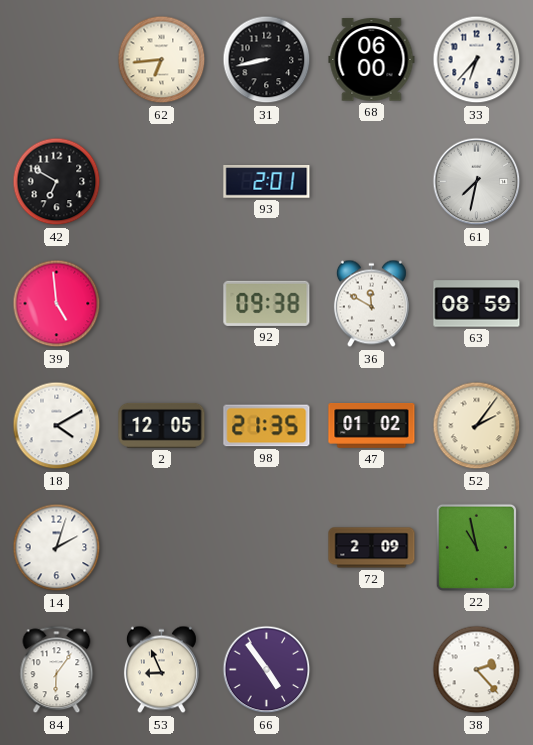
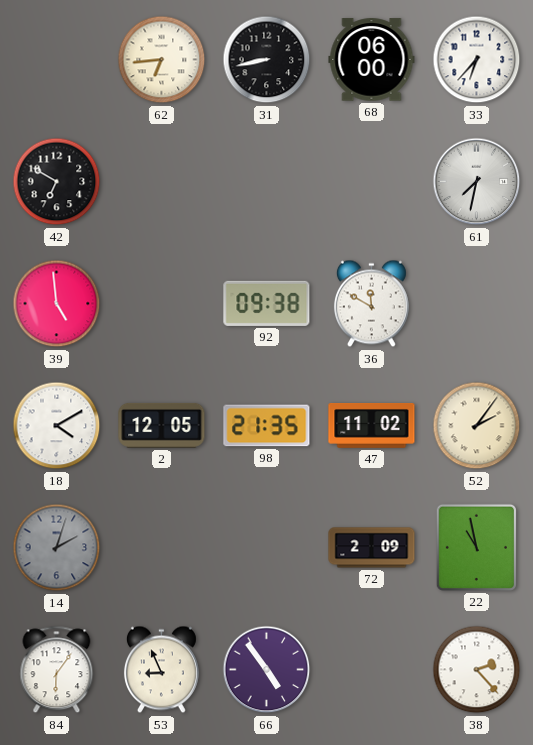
93: 2:01 -> none
63: 08:59 -> none
47: 01:02 -> 11:02
14 dial: white -> grey
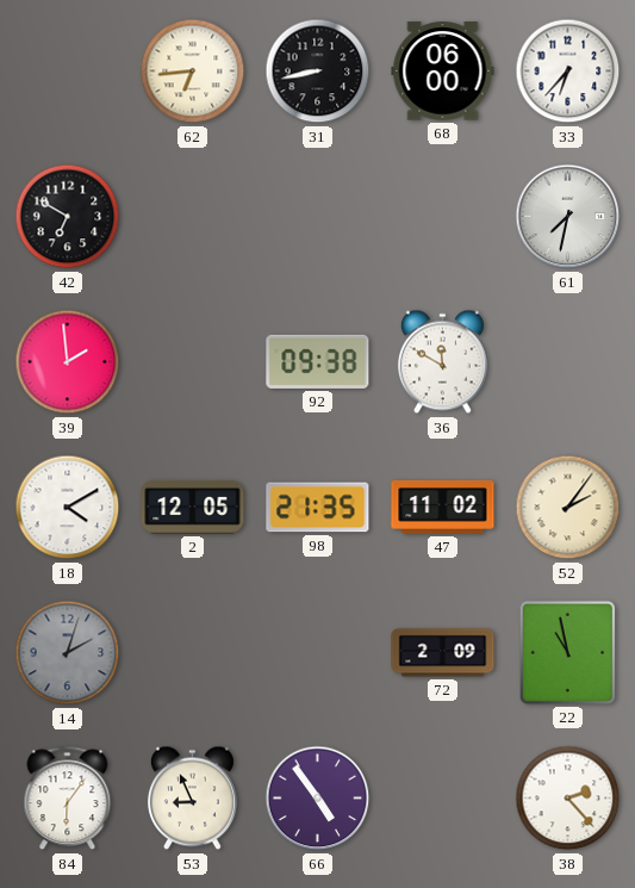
39: 4:59 -> 1:59
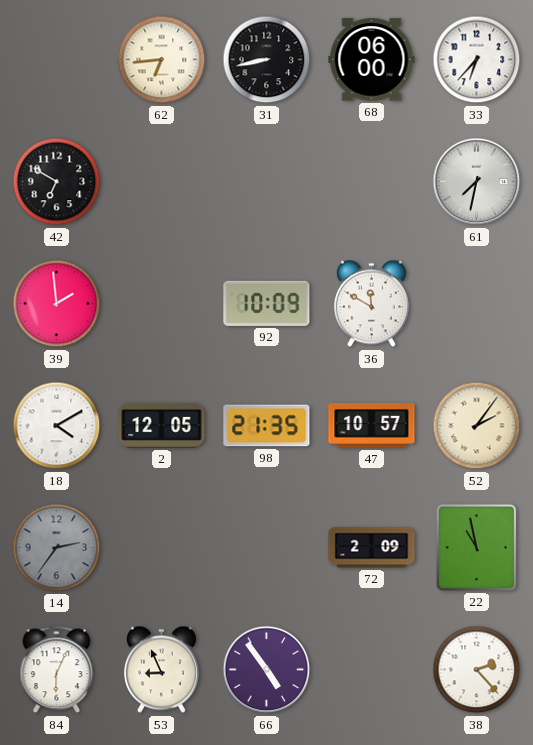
92: 09:38 -> 10:09
47: 11:02 -> 10:57
14: 2:03 -> 2:36
84: 6:06 -> 6:04
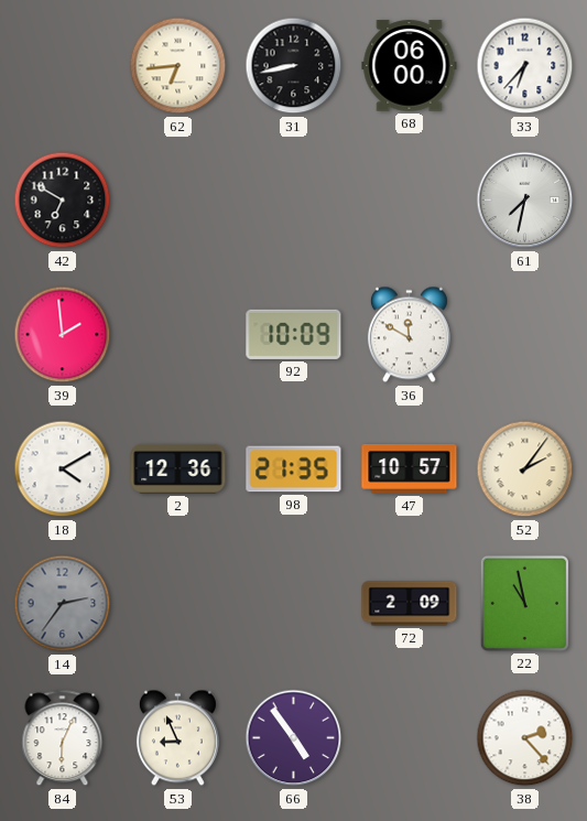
2: 12:05 -> 12:36
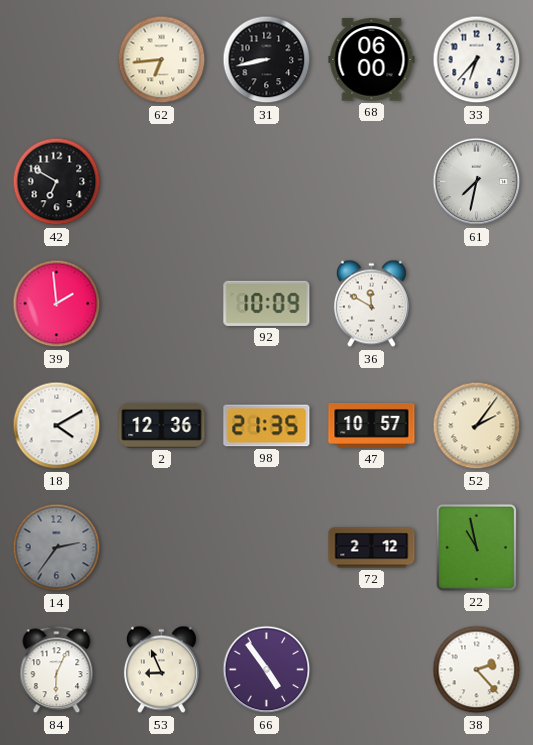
72: 2:09 -> 2:12
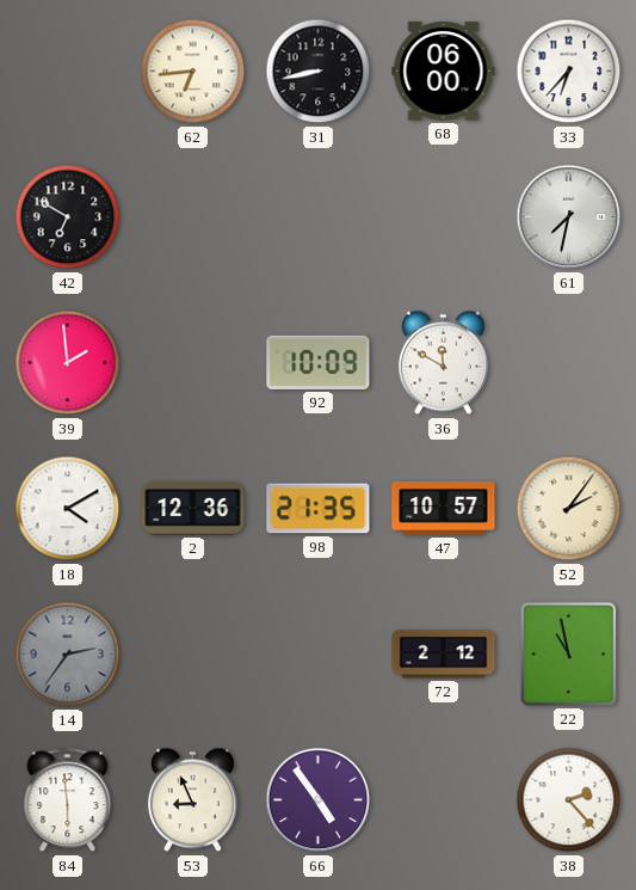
84: 6:04 -> 5:59
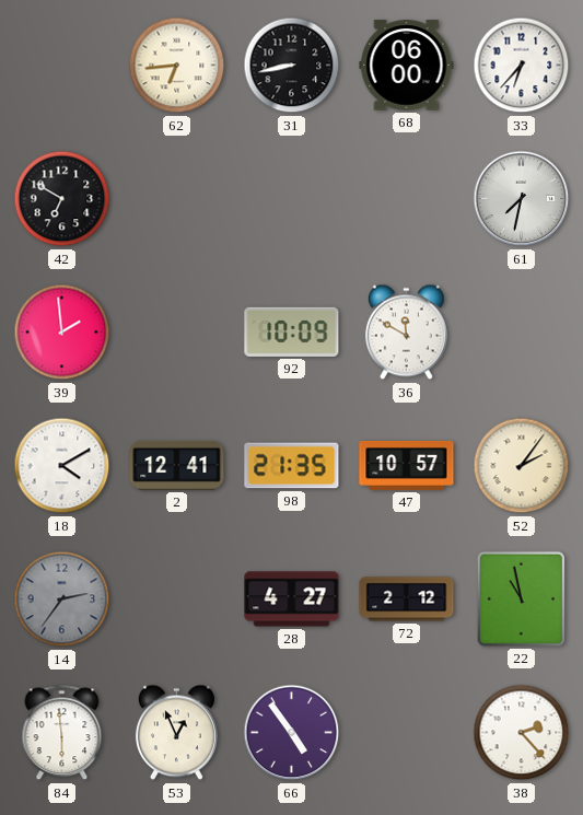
2: 12:36 -> 12:41
28: none -> 4:27
53: 8:56 -> 12:56
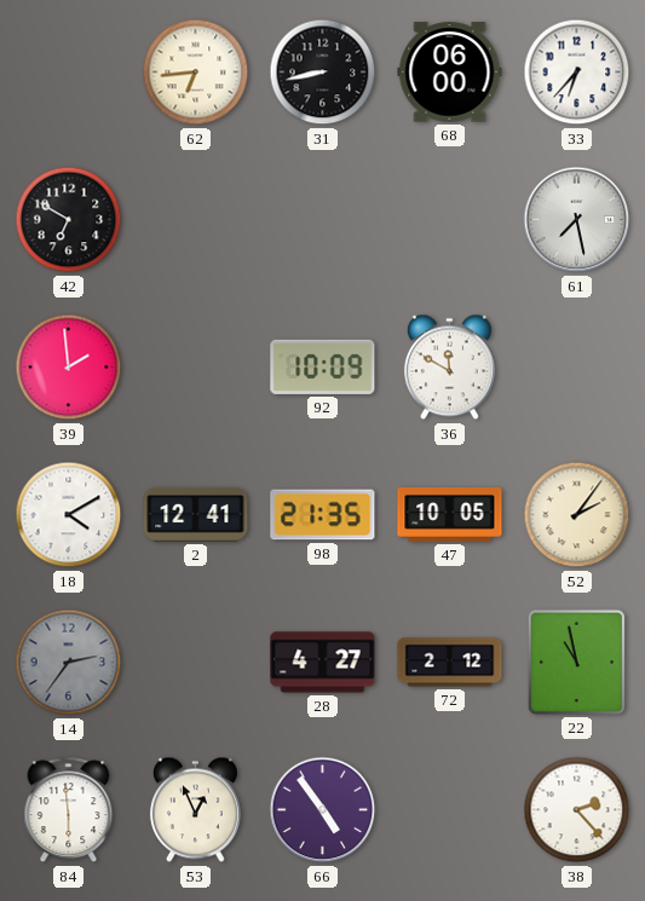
61: 7:32 -> 7:28
47: 10:57 -> 10:05
